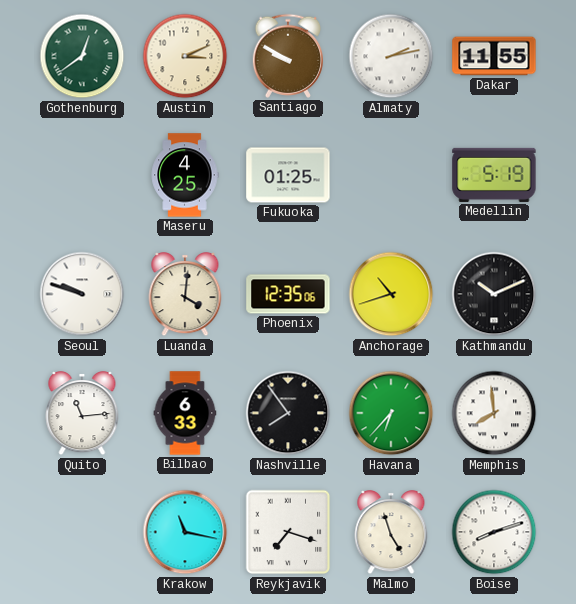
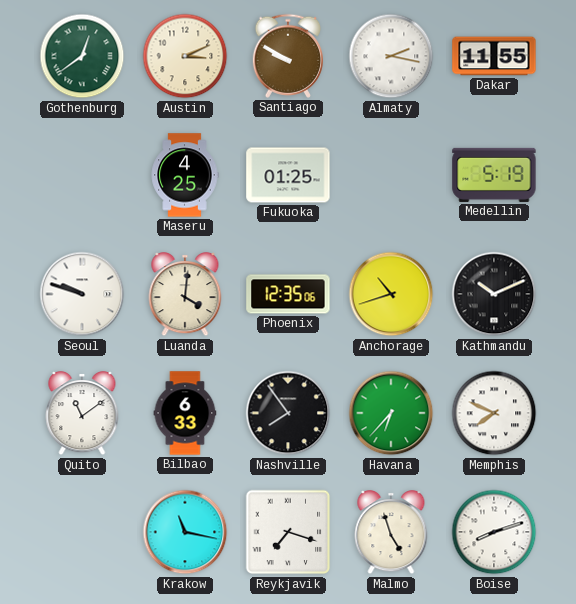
Almaty: 2:13 -> 2:17
Quito: 11:14 -> 11:09
Memphis: 7:59 -> 7:49
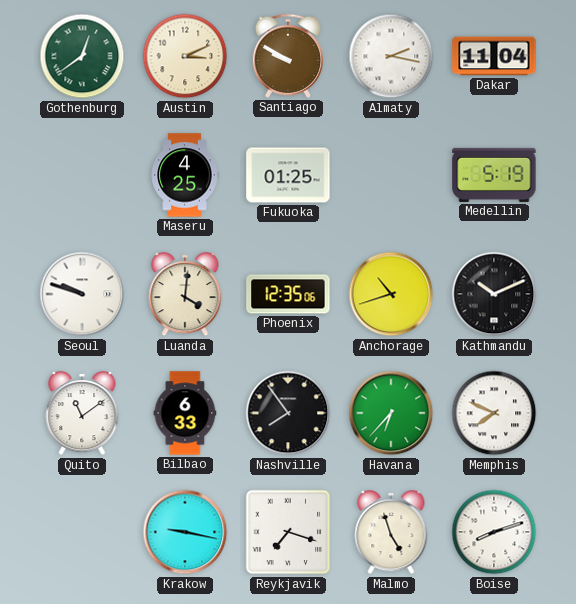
Dakar: 11:55 -> 11:04
Krakow: 11:17 -> 9:17
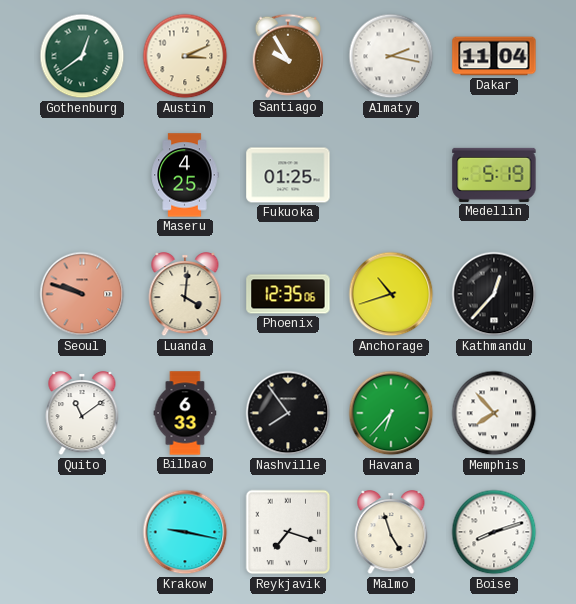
Santiago: 9:50 -> 9:55
Seoul dial: white -> salmon
Kathmandu: 10:11 -> 12:37
Memphis: 7:49 -> 7:53
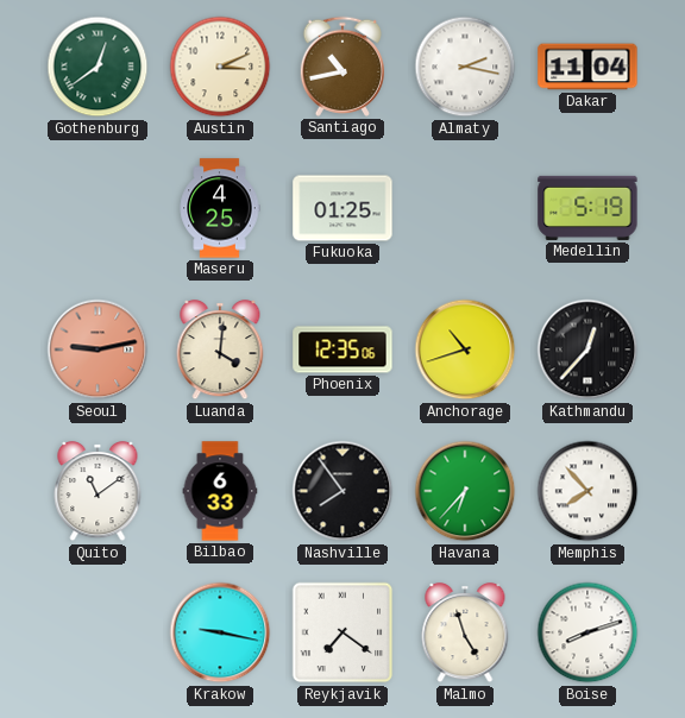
Santiago: 9:55 -> 10:43
Seoul: 9:48 -> 9:13
Reykjavik: 7:18 -> 7:21
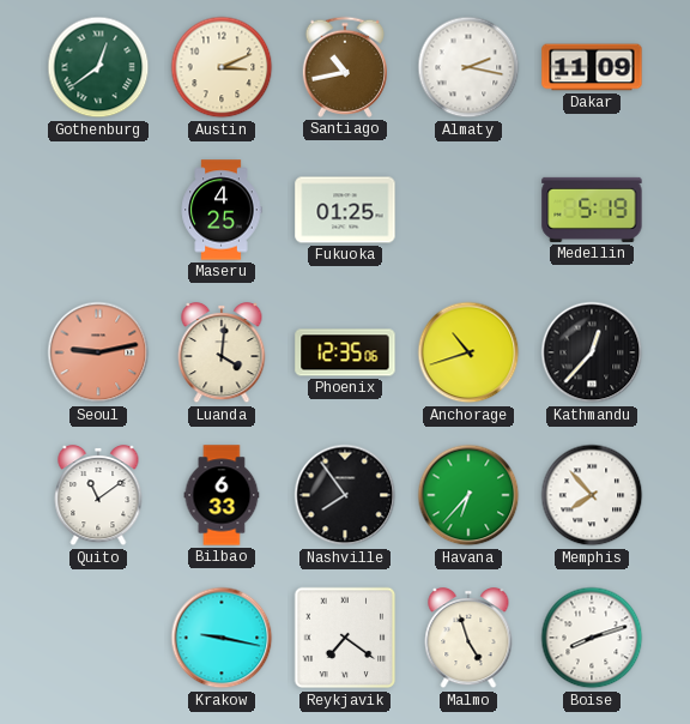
Dakar: 11:04 -> 11:09
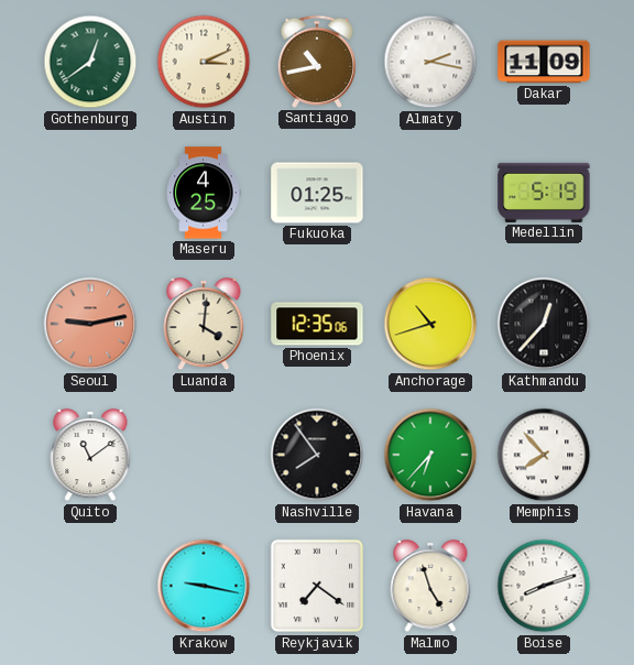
Bilbao: 6:33 -> none
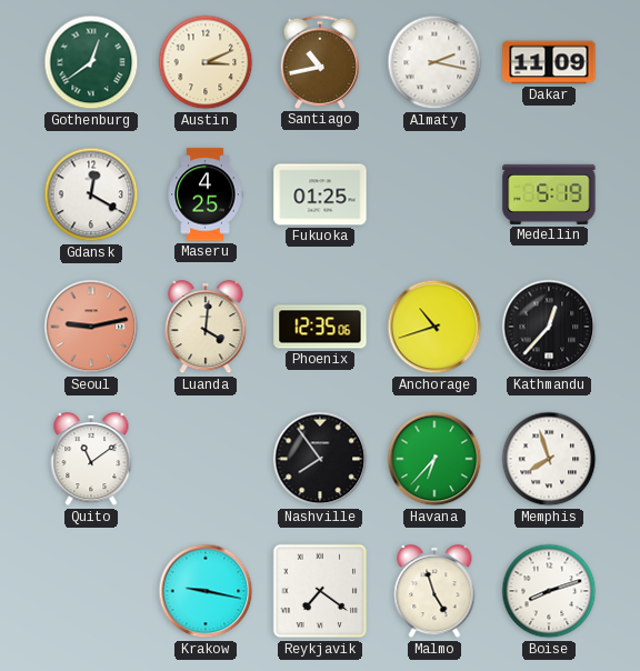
Gdansk: none -> 12:20
Memphis: 7:53 -> 7:57
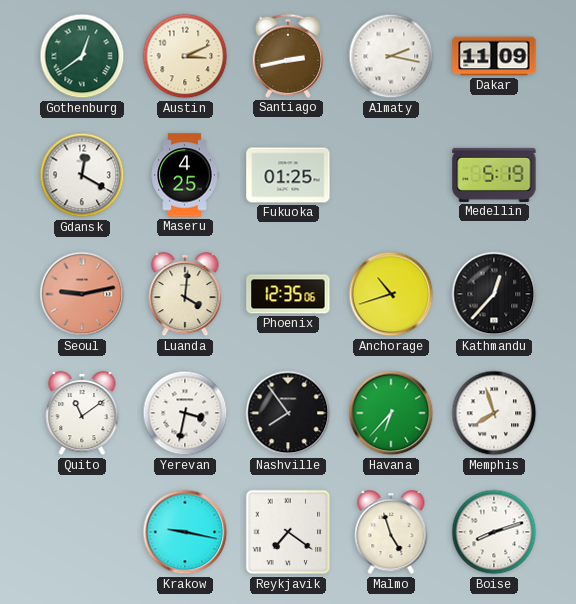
Santiago: 10:43 -> 2:43
Yerevan: none -> 3:32
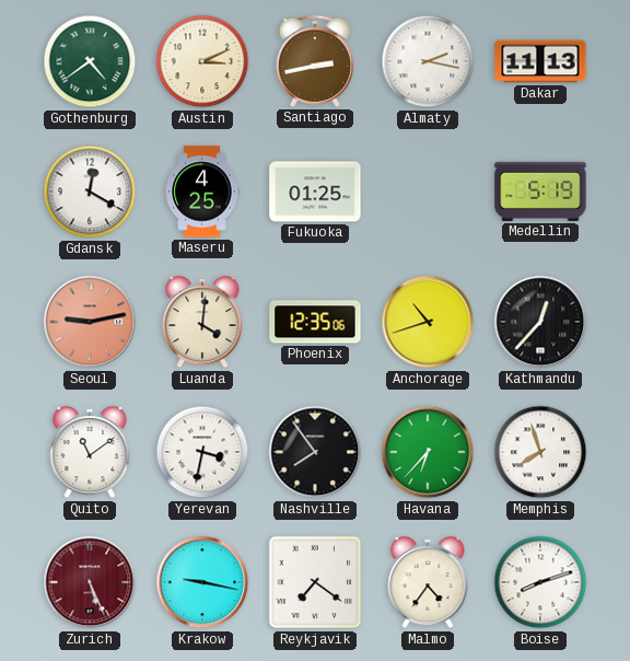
Gothenburg: 12:39 -> 4:39
Dakar: 11:09 -> 11:13
Zurich: none -> 5:26
Malmo: 4:57 -> 4:36
